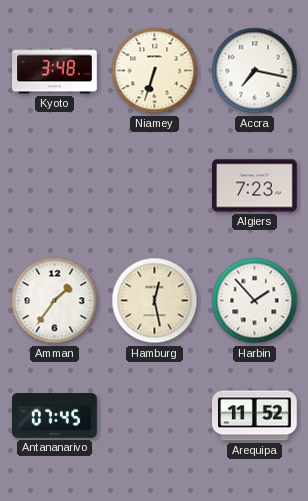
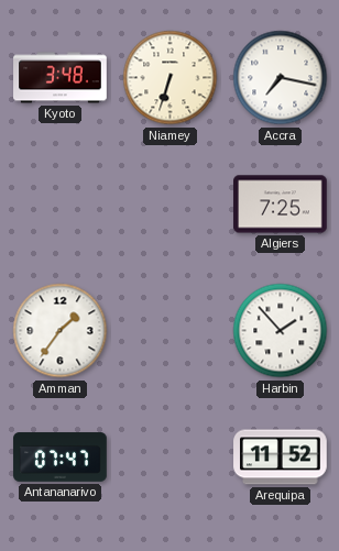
Algiers: 7:23 -> 7:25
Hamburg: 12:28 -> none
Antananarivo: 07:45 -> 07:47
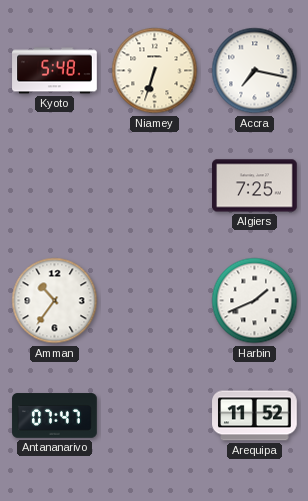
Kyoto: 3:48 -> 5:48
Amman: 1:36 -> 10:36
Harbin: 1:53 -> 1:41
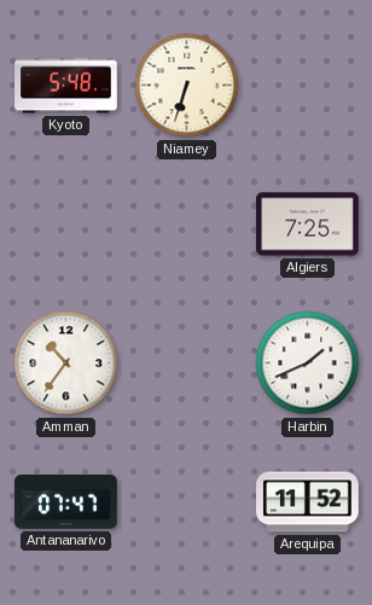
Accra: 7:17 -> none
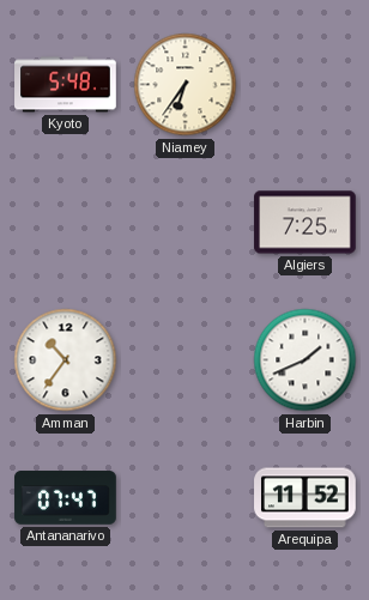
Niamey: 6:33 -> 6:36
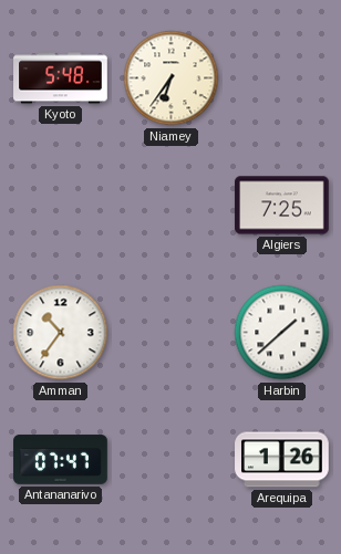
Harbin: 1:41 -> 1:38
Arequipa: 11:52 -> 1:26
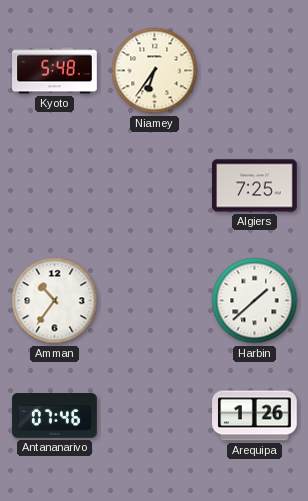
Antananarivo: 07:47 -> 07:46
